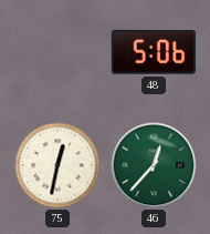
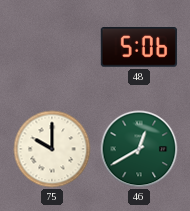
75: 12:32 -> 10:00
46: 12:37 -> 12:40
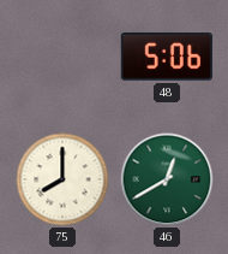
75: 10:00 -> 8:00
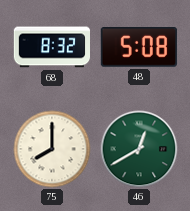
68: none -> 8:32
48: 5:06 -> 5:08
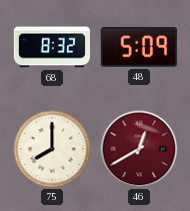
48: 5:08 -> 5:09
46 dial: green -> burgundy
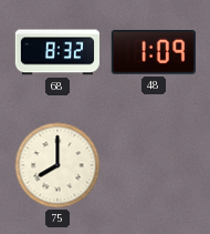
48: 5:09 -> 1:09
46: 12:40 -> none
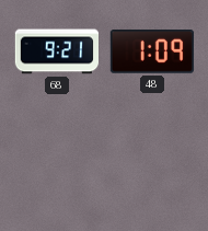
68: 8:32 -> 9:21
75: 8:00 -> none
